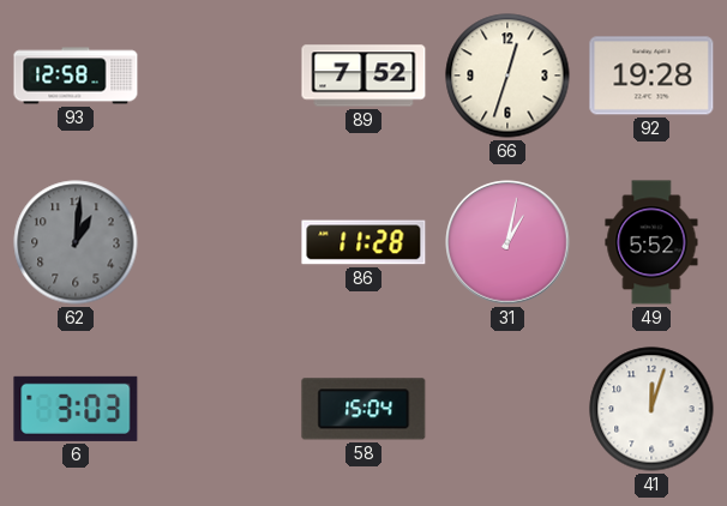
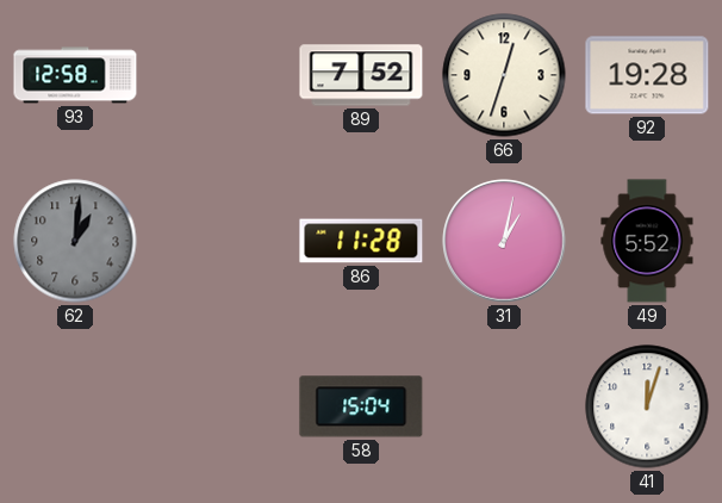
6: 3:03 -> none
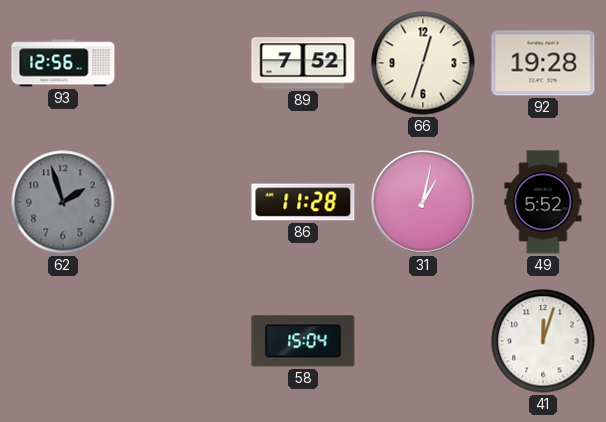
93: 12:58 -> 12:56
62: 1:01 -> 1:57
